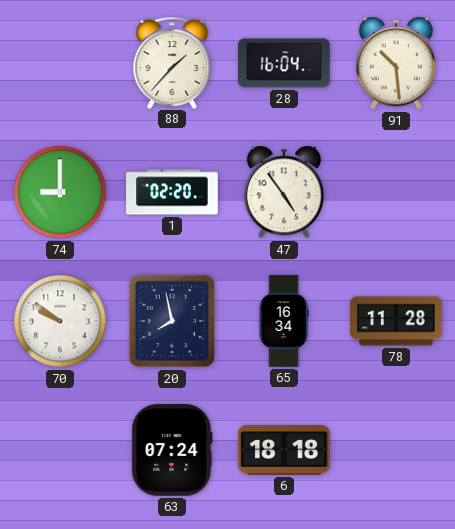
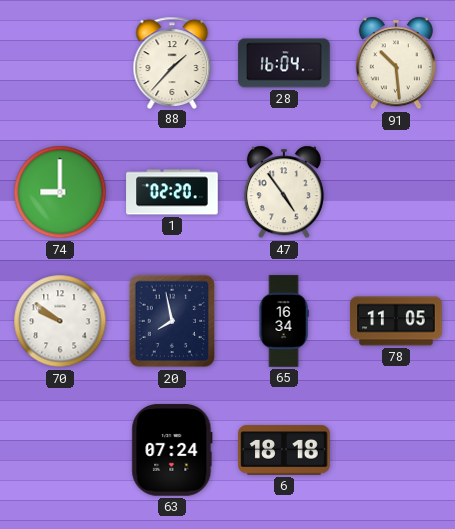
78: 11:28 -> 11:05
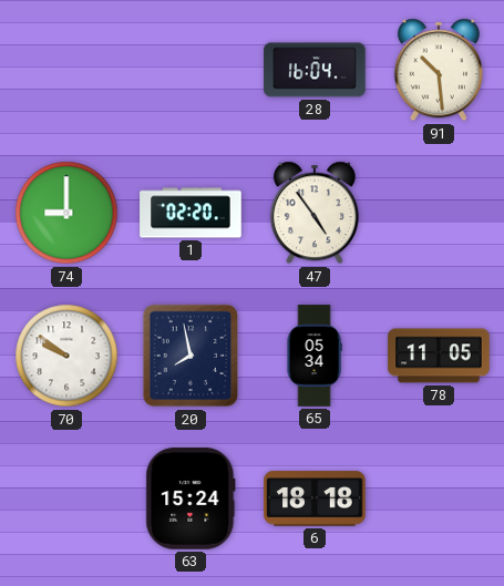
88: 1:37 -> none
65: 16:34 -> 05:34
63: 07:24 -> 15:24
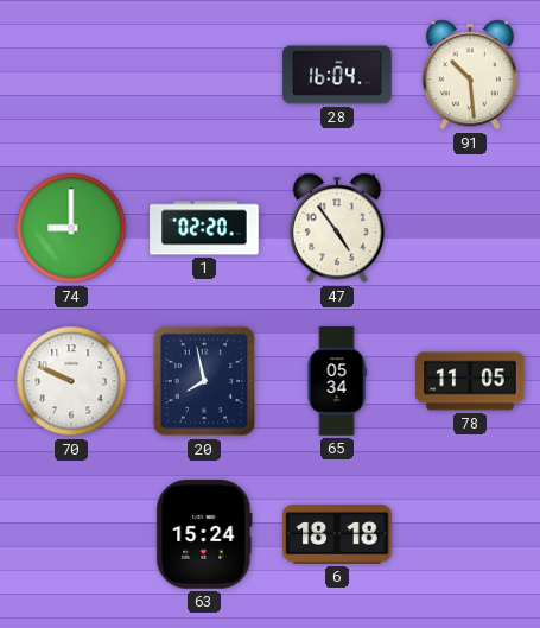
70: 9:51 -> 9:49
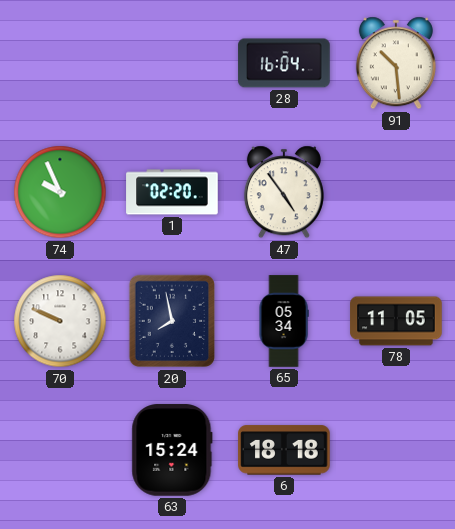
74: 9:00 -> 9:56
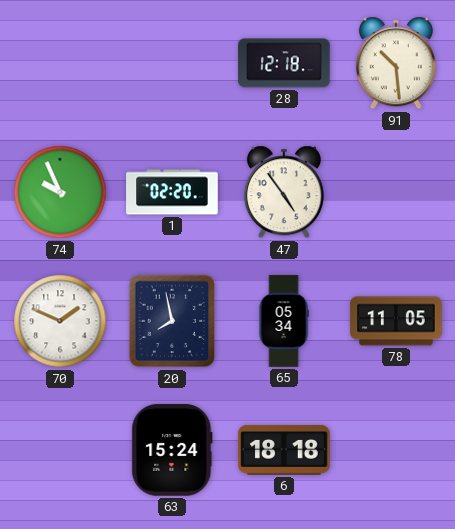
28: 16:04 -> 12:18
70: 9:49 -> 1:49
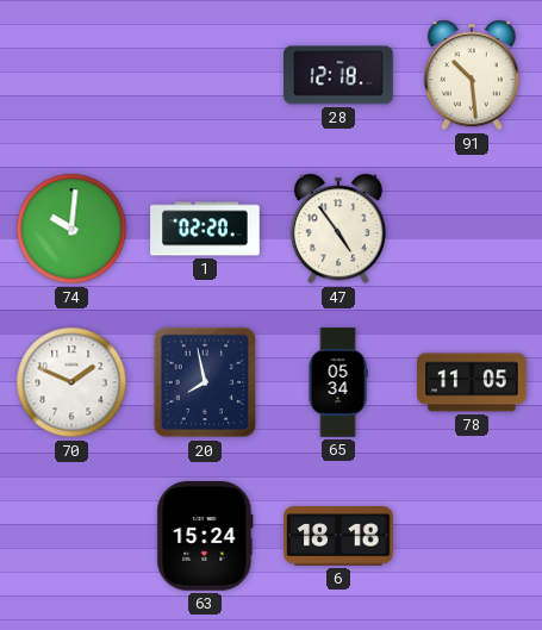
74: 9:56 -> 10:01
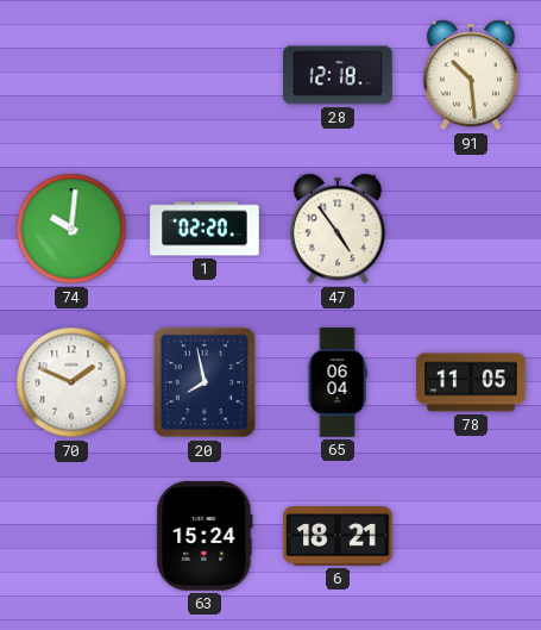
65: 05:34 -> 06:04
6: 18:18 -> 18:21
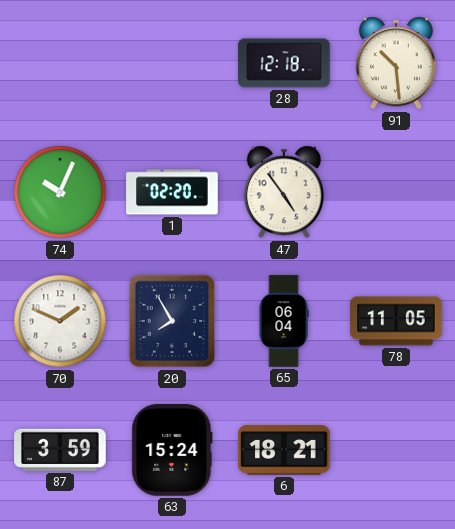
74: 10:01 -> 10:04
20: 7:58 -> 7:55
87: none -> 3:59
